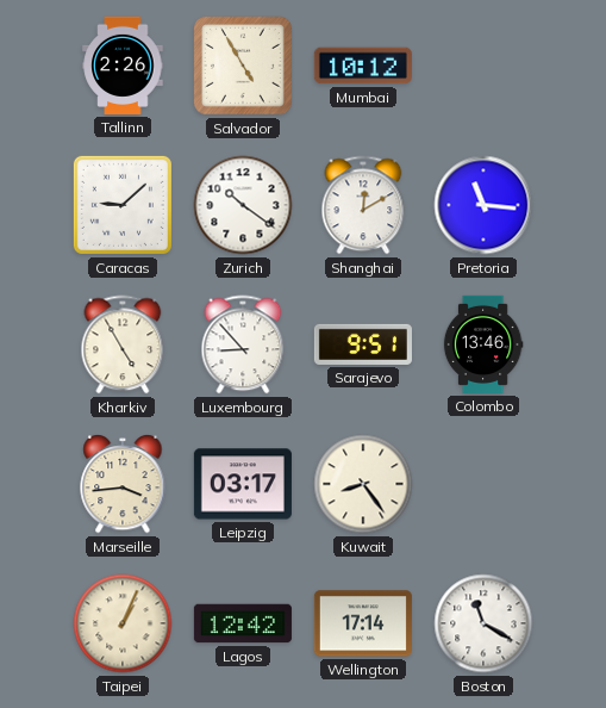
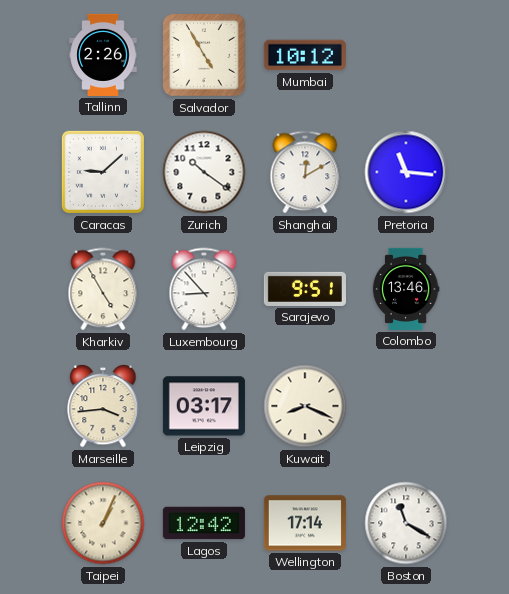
Kuwait: 8:24 -> 8:19
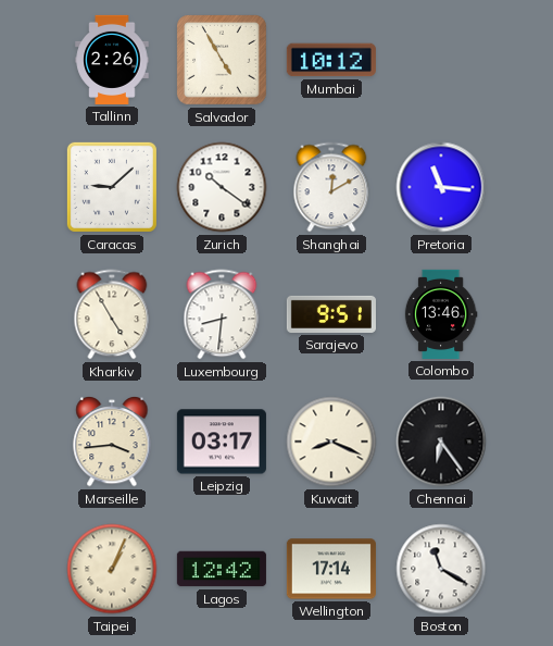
Luxembourg: 8:53 -> 8:31
Chennai: none -> 6:24
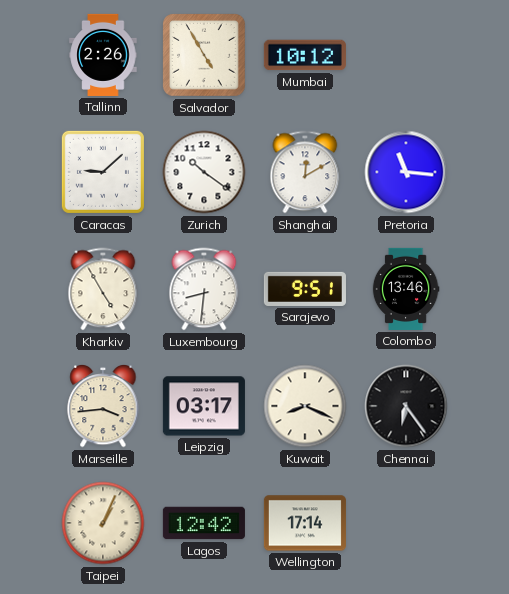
Boston: 11:20 -> none
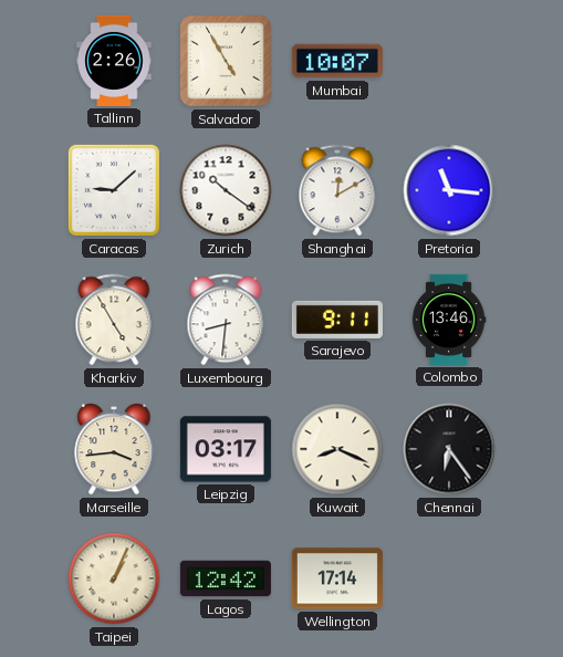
Mumbai: 10:12 -> 10:07
Sarajevo: 9:51 -> 9:11
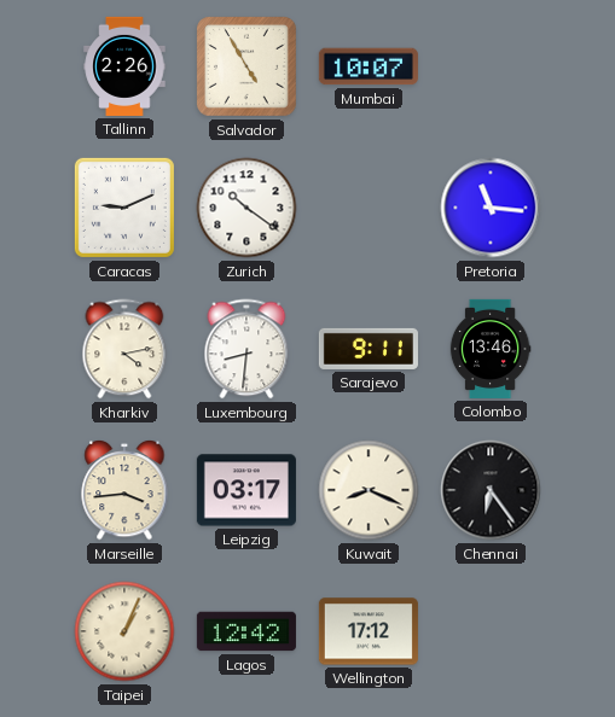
Caracas: 9:08 -> 9:11
Shanghai: 12:10 -> none
Kharkiv: 4:55 -> 4:13
Wellington: 17:14 -> 17:12
